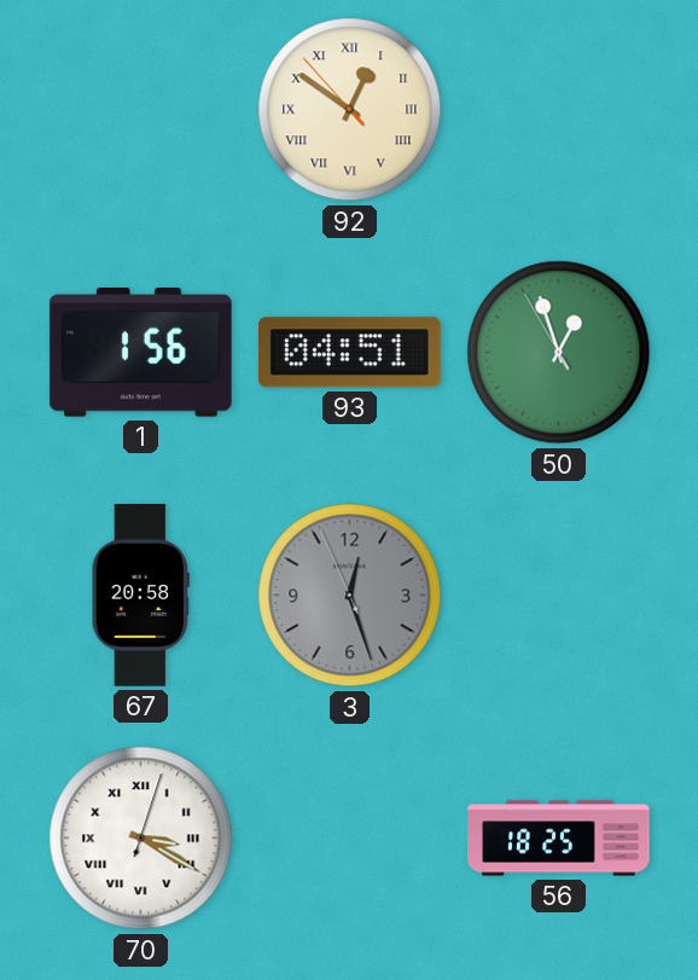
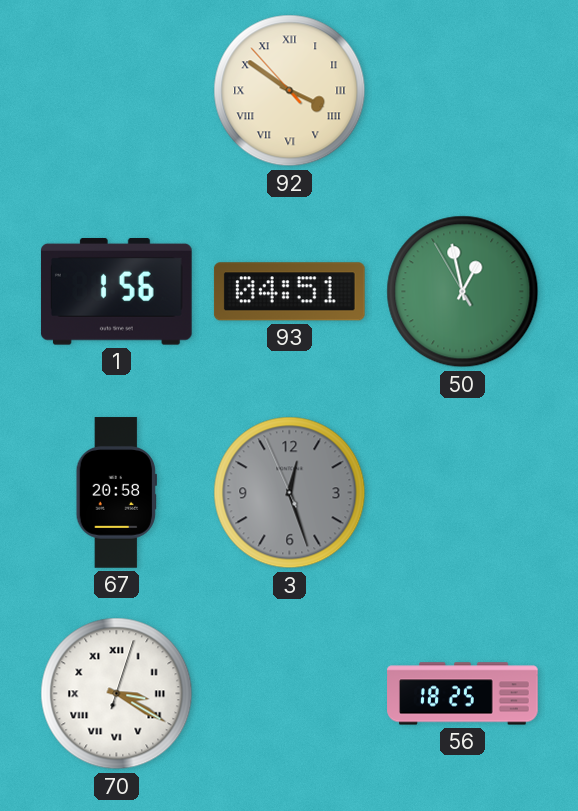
92: 12:50 -> 3:50
50: 12:56 -> 12:57
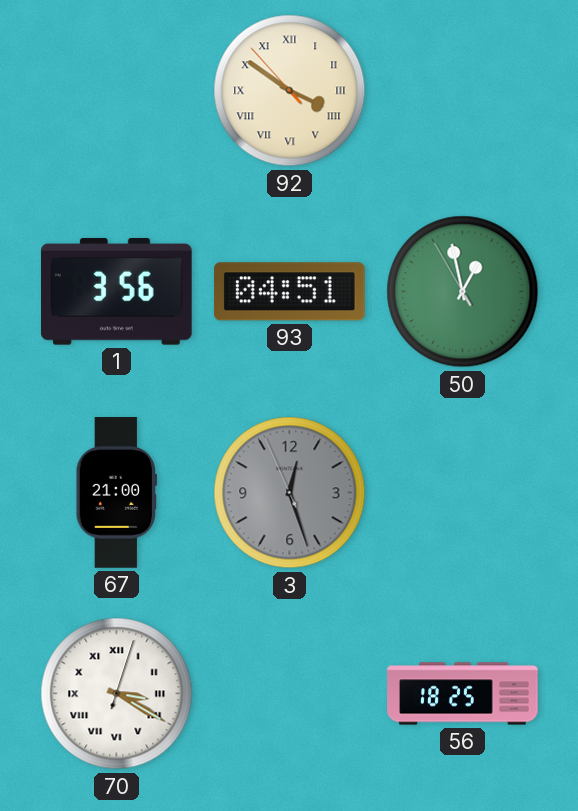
1: 1:56 -> 3:56
67: 20:58 -> 21:00
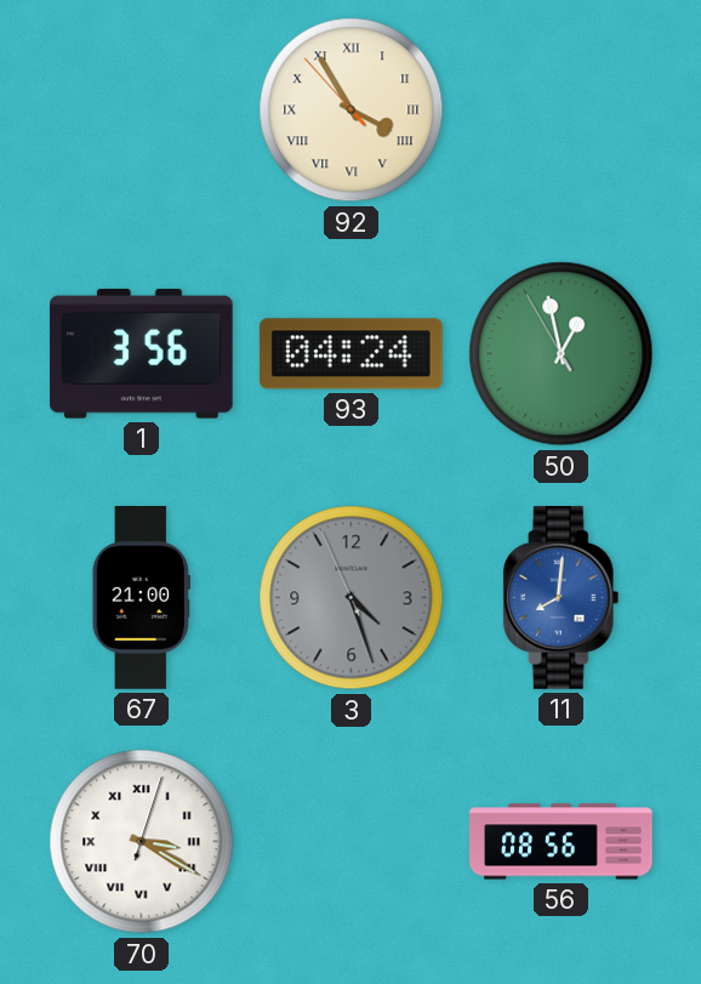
92: 3:50 -> 3:54
93: 04:51 -> 04:24
3: 12:26 -> 4:26
11: none -> 8:01
56: 18:25 -> 08:56
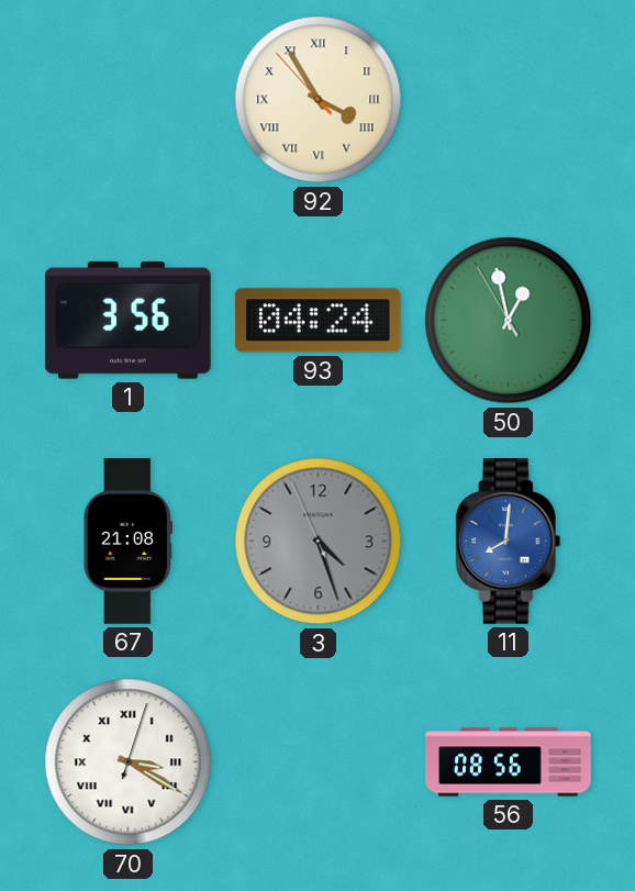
67: 21:00 -> 21:08
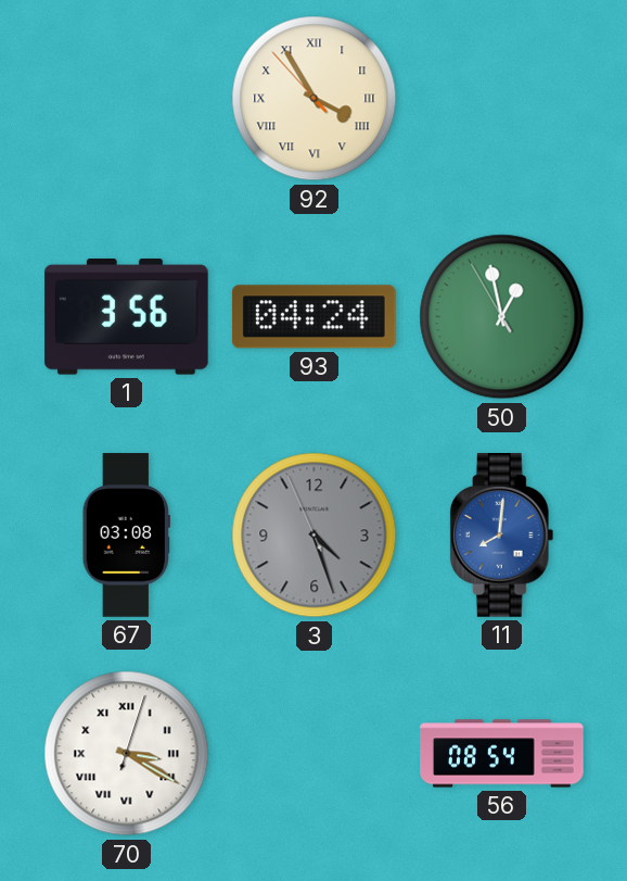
67: 21:08 -> 03:08
56: 08:56 -> 08:54
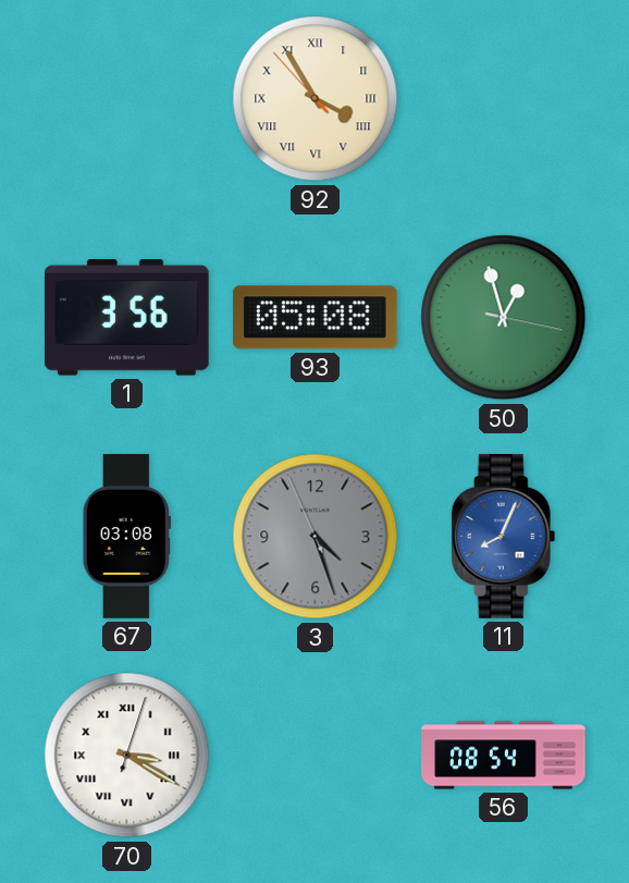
93: 04:24 -> 05:08
50: 12:57:55 -> 12:57:17
11: 8:01 -> 8:04
